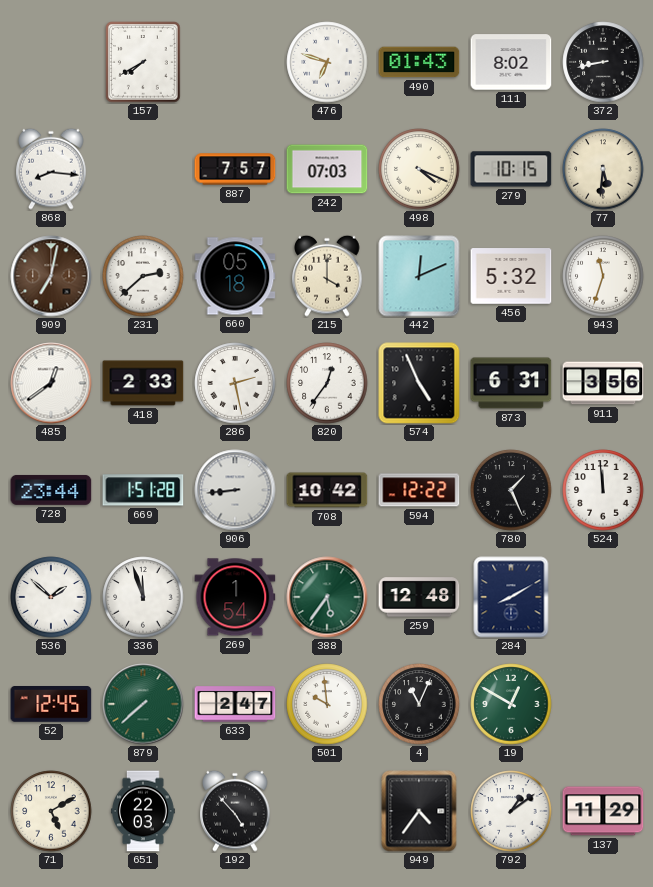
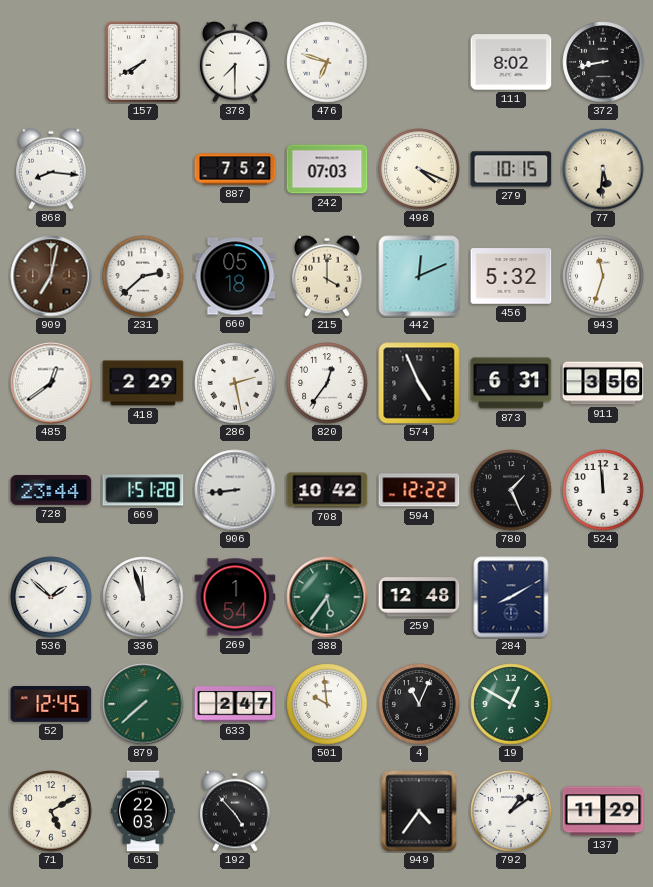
378: none -> 7:30
490: 01:43 -> none
887: 7:57 -> 7:52
418: 2:33 -> 2:29
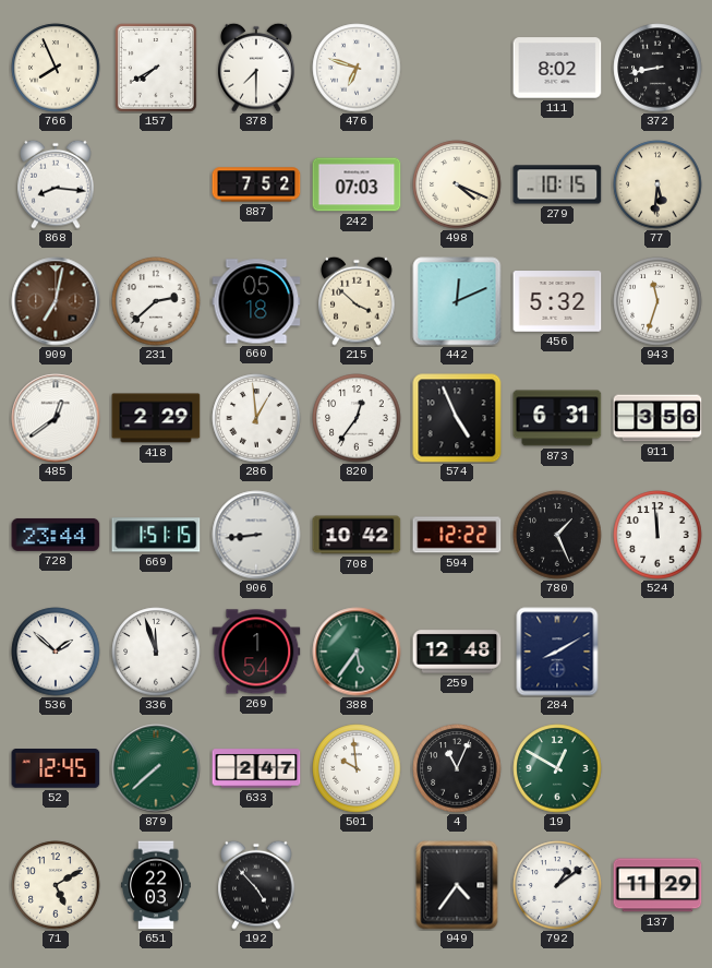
766: none -> 7:56
215: 4:00 -> 3:52
286: 2:28 -> 12:59
669: 1:51:28 -> 1:51:15
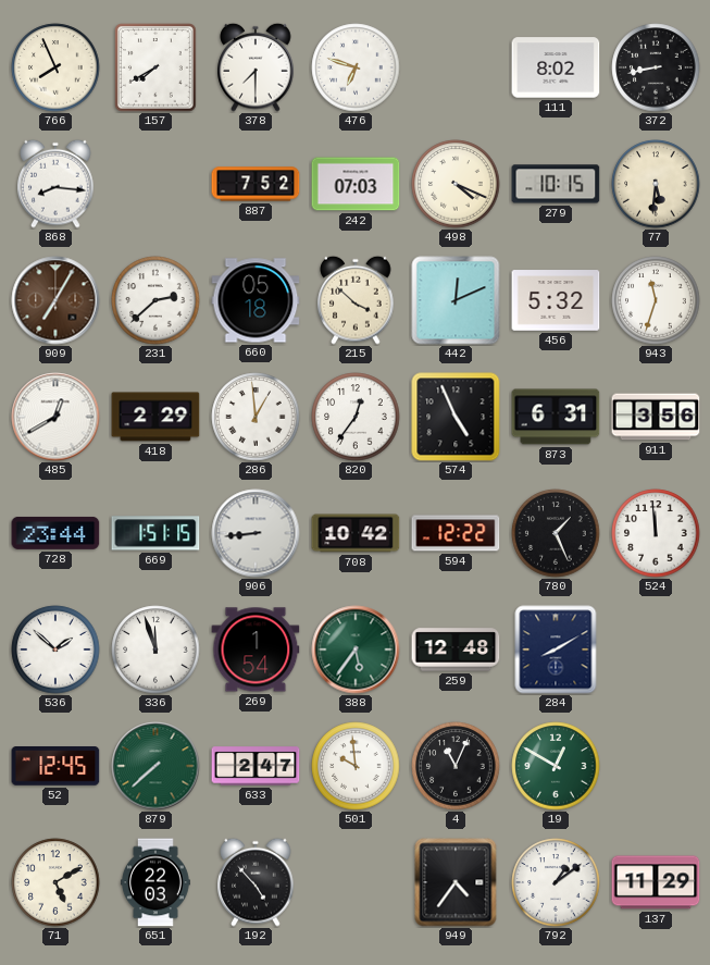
909: 7:02 -> 7:05
485: 12:39 -> 12:40
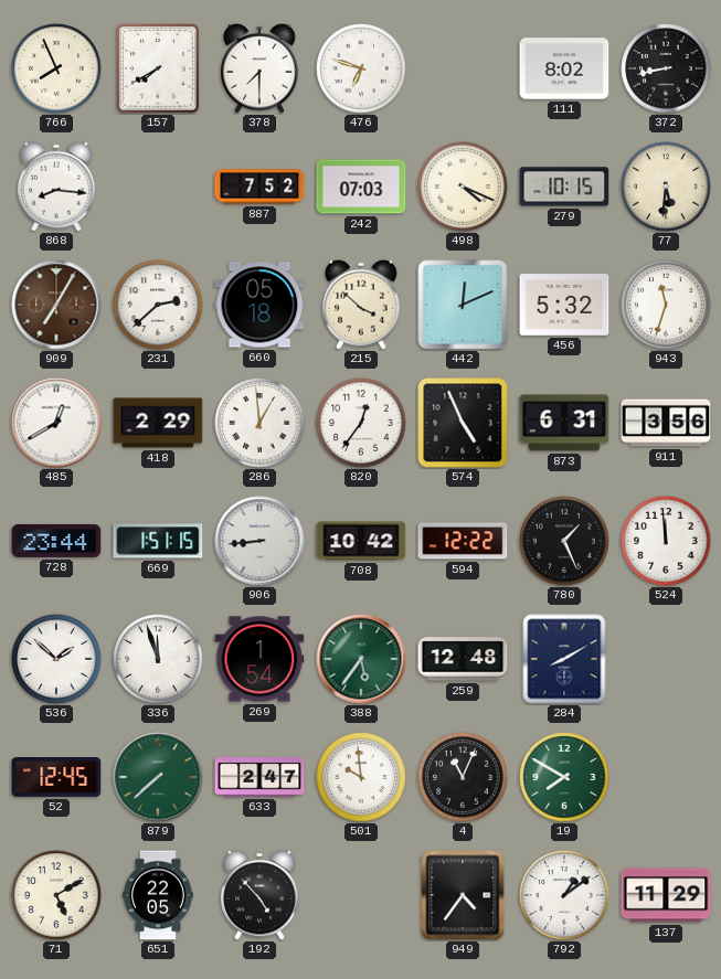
19: 12:50 -> 7:50
651: 22:03 -> 22:05
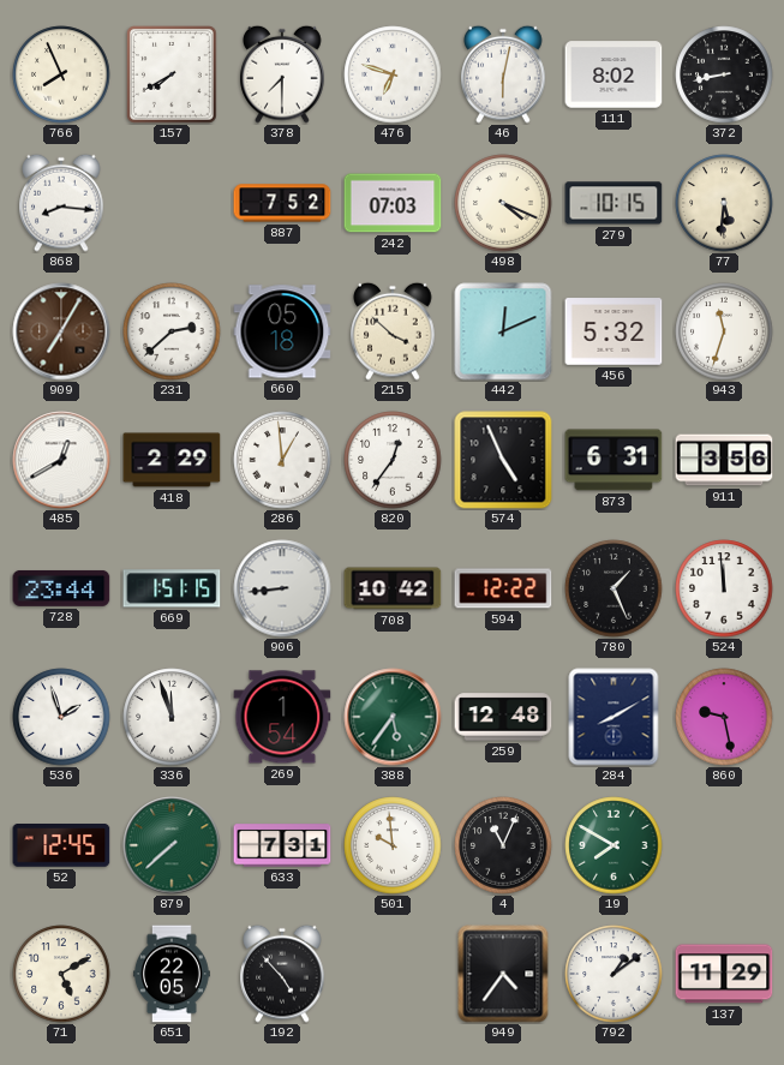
46: none -> 6:02
536: 1:52 -> 1:57
860: none -> 9:28
633: 2:47 -> 7:31
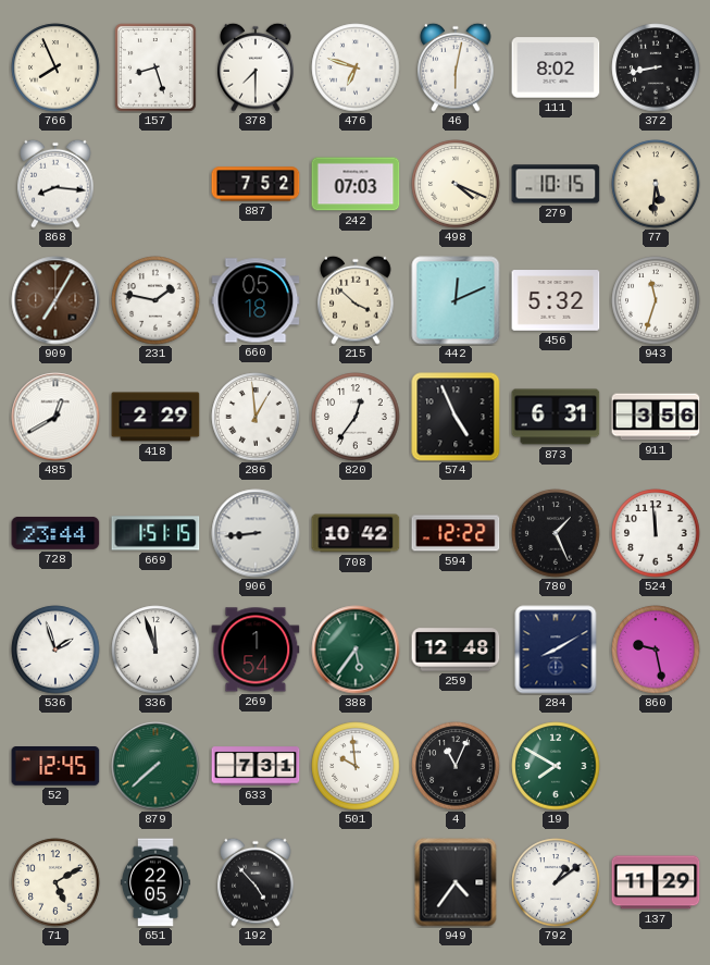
157: 7:40 -> 8:27
231: 2:38 -> 1:47
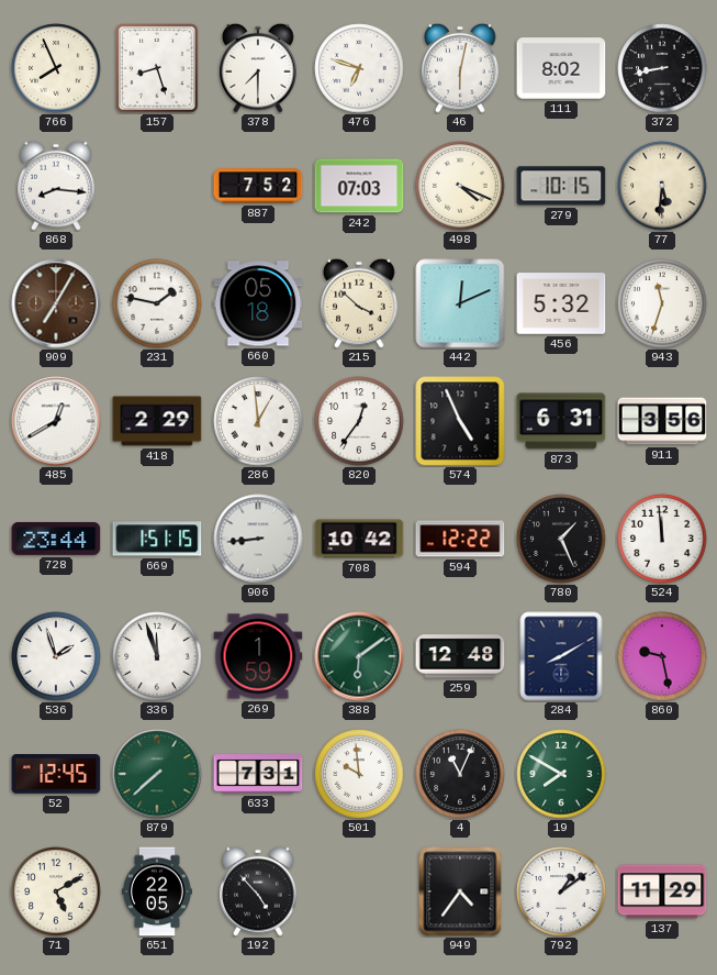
269: 1:54 -> 1:59
388: 5:36 -> 6:09
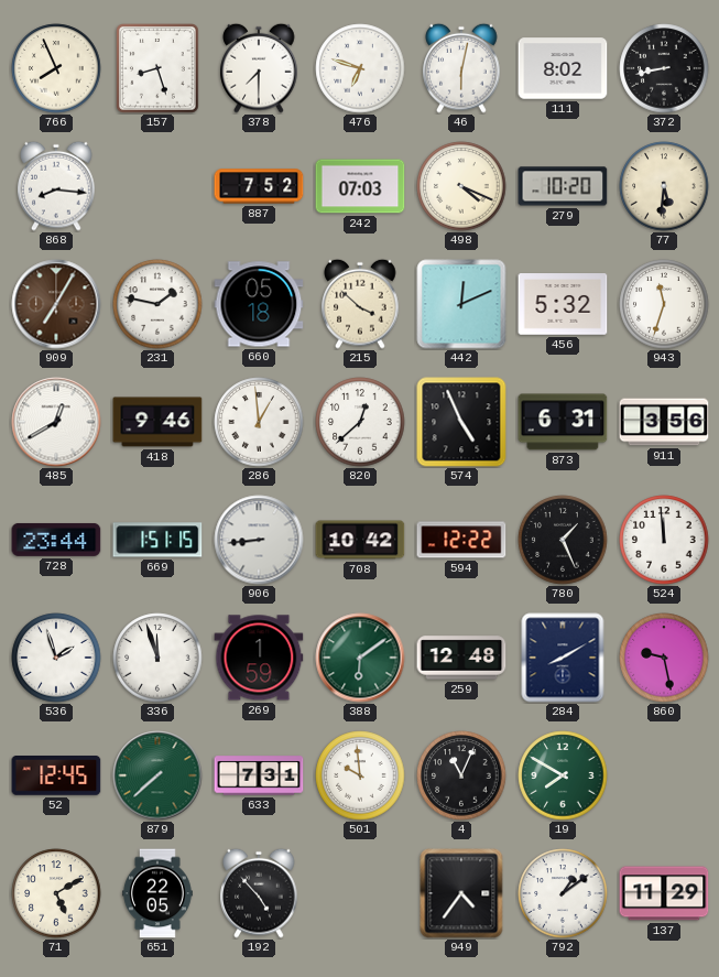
279: 10:15 -> 10:20
418: 2:29 -> 9:46
820: 12:36 -> 12:38
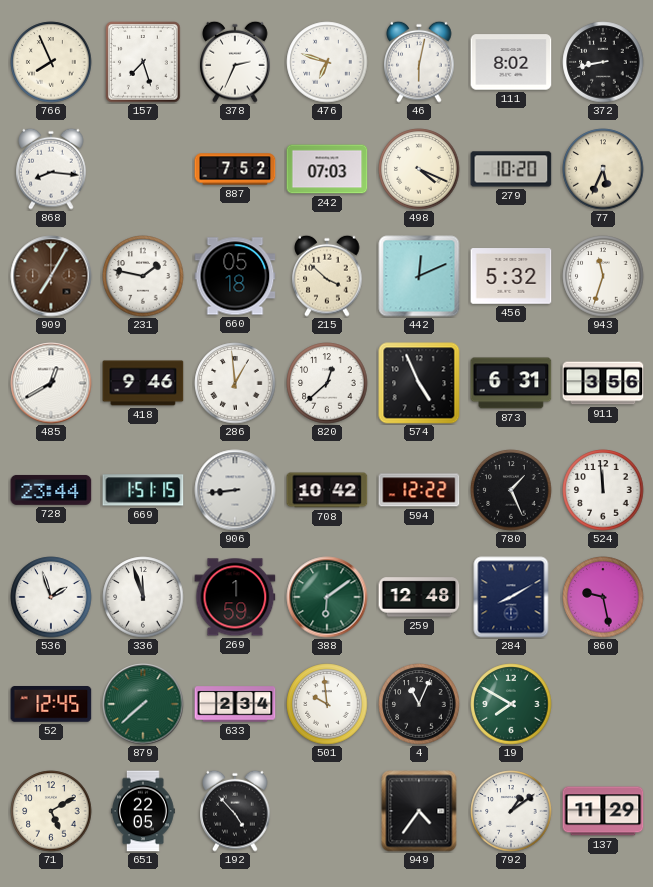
157: 8:27 -> 7:27
378: 7:30 -> 2:34
77: 5:31 -> 5:34
633: 7:31 -> 2:34
